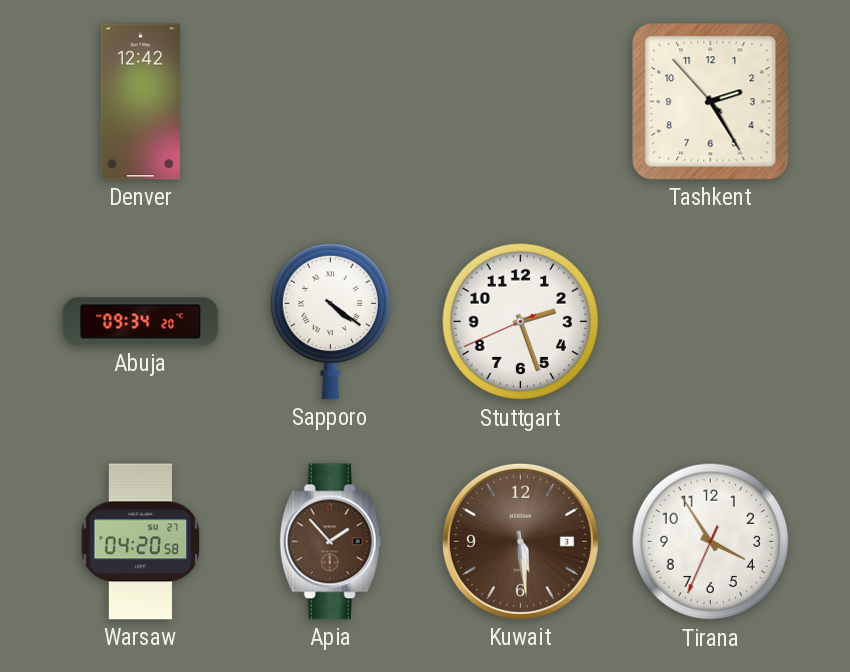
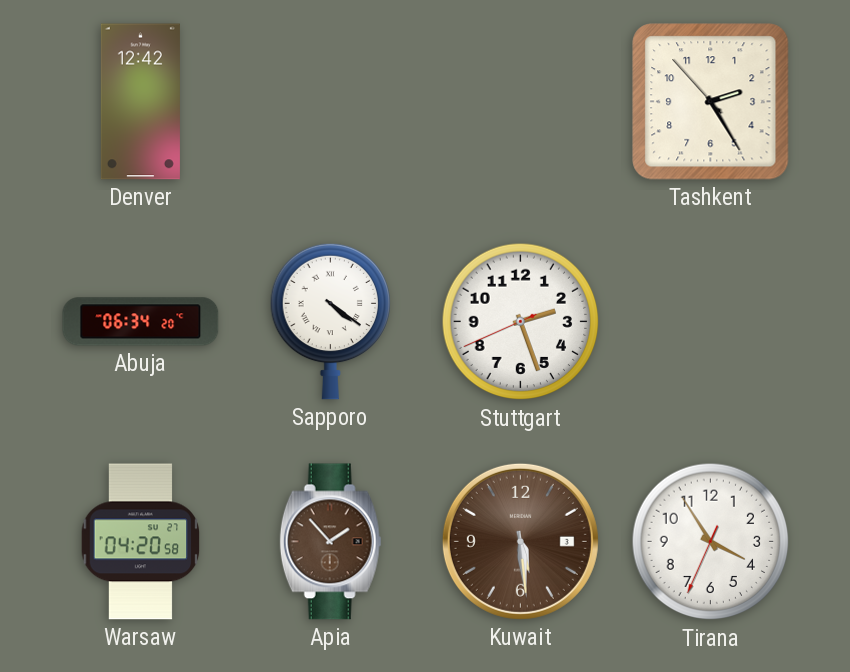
Abuja: 09:34 -> 06:34
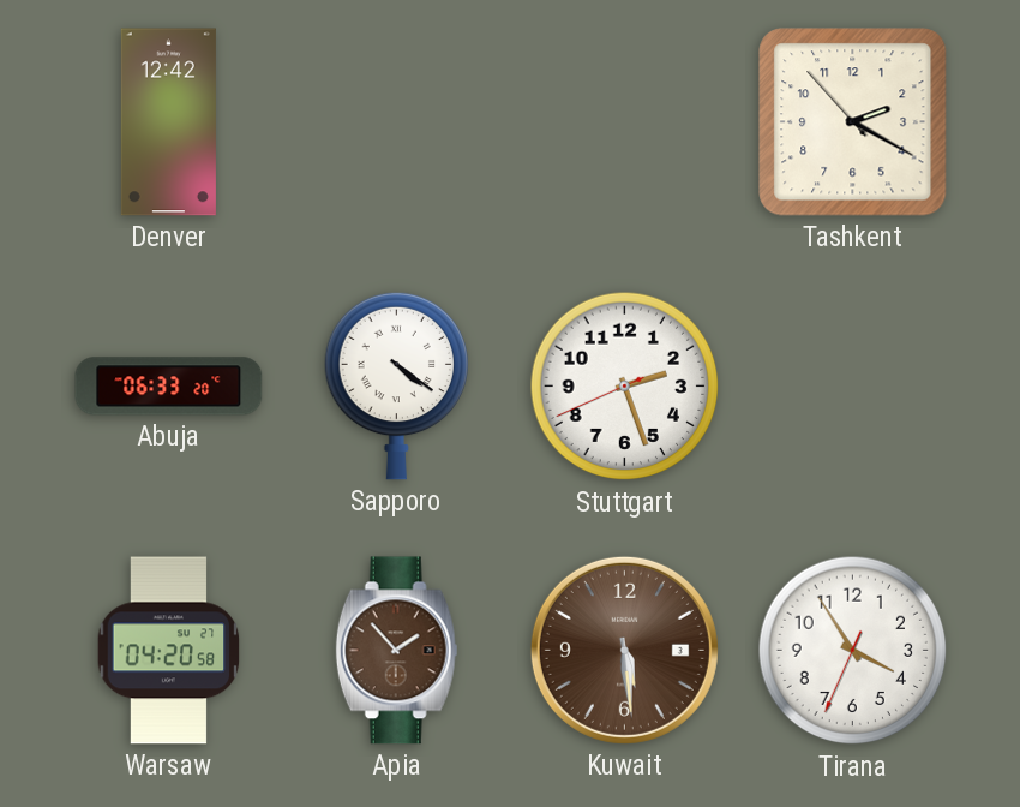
Tashkent: 2:24 -> 2:19
Abuja: 06:34 -> 06:33
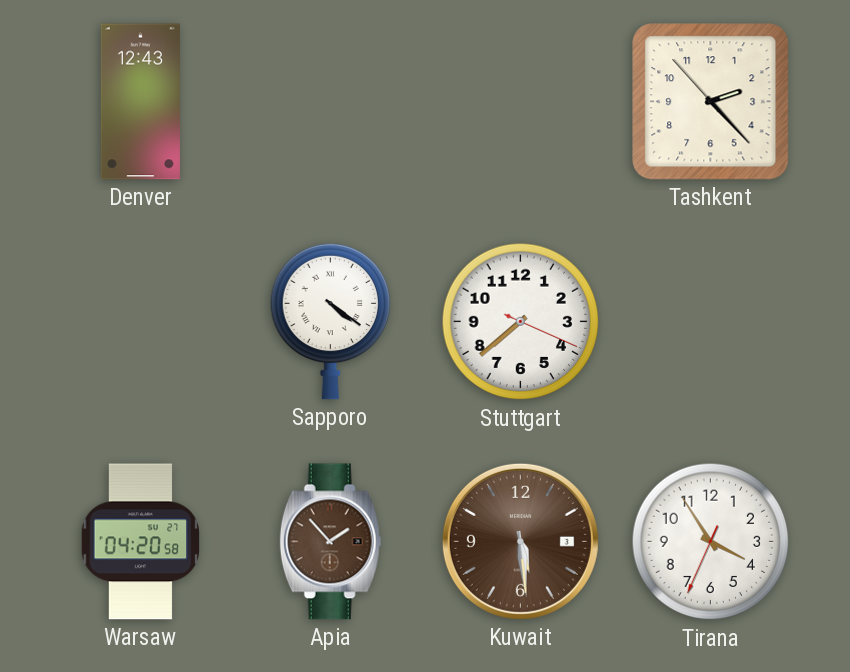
Denver: 12:42 -> 12:43
Tashkent: 2:19 -> 2:22
Abuja: 06:33 -> none
Stuttgart: 2:26 -> 7:38
